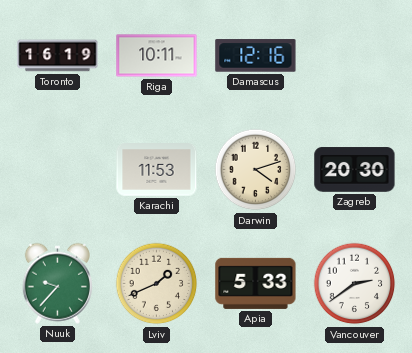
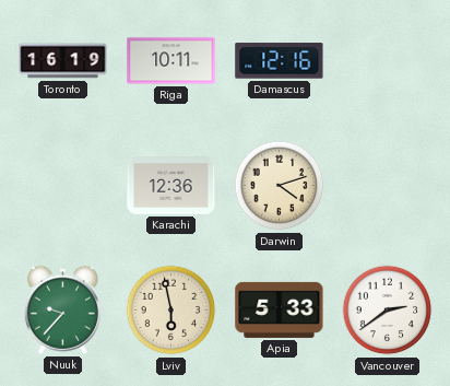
Karachi: 11:53 -> 12:36
Zagreb: 20:30 -> none
Lviv: 1:41 -> 5:58
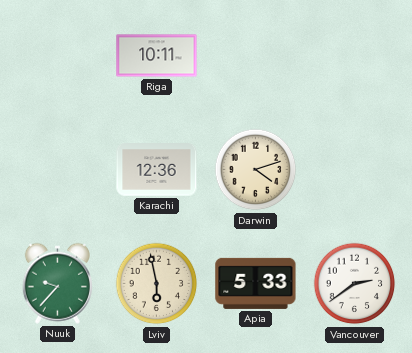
Toronto: 16:19 -> none
Damascus: 12:16 -> none
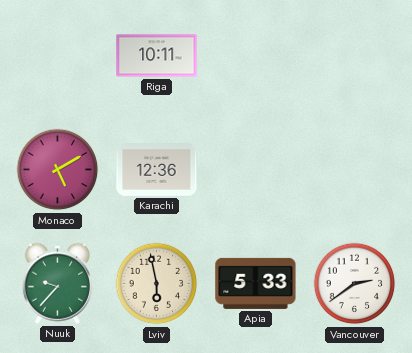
Monaco: none -> 5:10
Darwin: 4:12 -> none
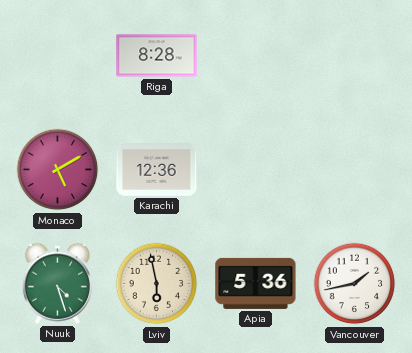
Riga: 10:11 -> 8:28
Nuuk: 9:37 -> 4:27
Apia: 5:33 -> 5:36
Vancouver: 2:39 -> 1:43
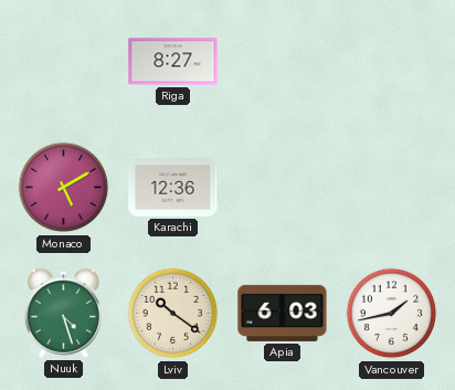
Riga: 8:28 -> 8:27
Lviv: 5:58 -> 10:21
Apia: 5:36 -> 6:03
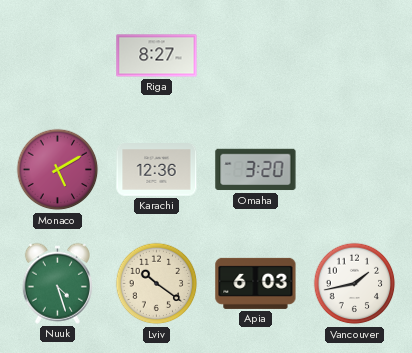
Omaha: none -> 3:20
